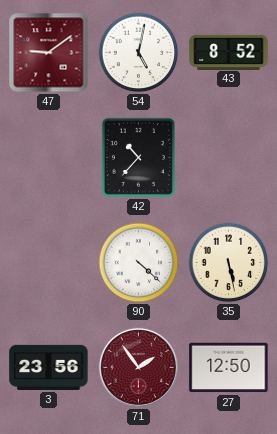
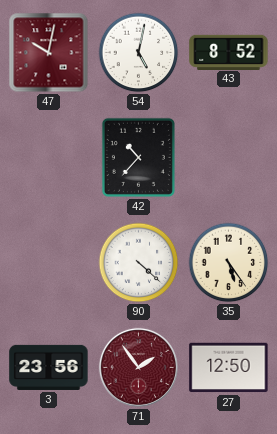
47: 9:09 -> 10:02
35: 5:28 -> 5:24
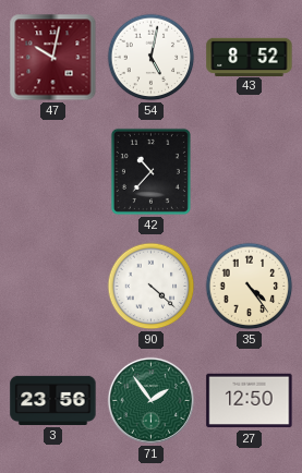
35: 5:24 -> 4:24
71 dial: burgundy -> green
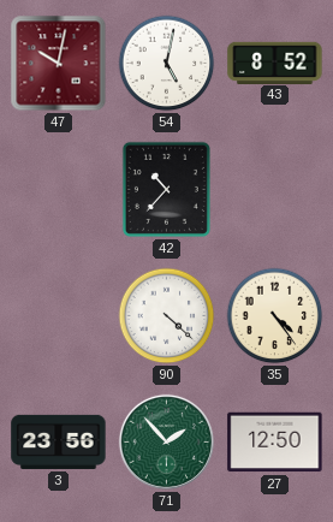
71: 1:54 -> 1:53
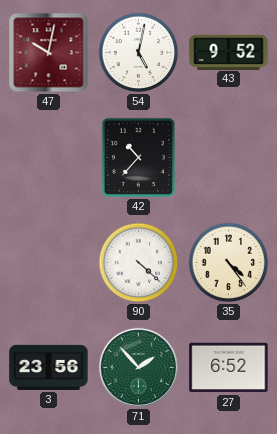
43: 8:52 -> 9:52
27: 12:50 -> 6:52
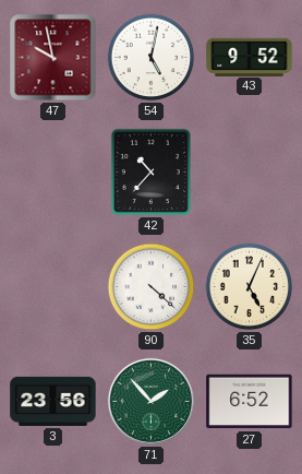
47: 10:02 -> 9:58
35: 4:24 -> 5:04
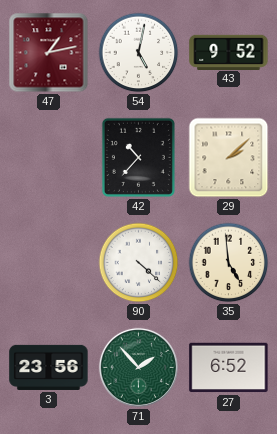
47: 9:58 -> 1:13
29: none -> 2:08
35: 5:04 -> 4:59
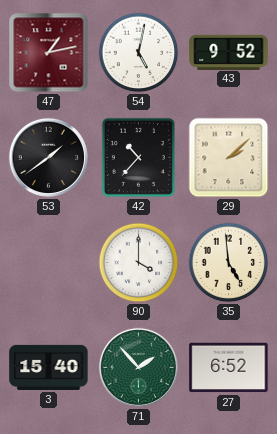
53: none -> 1:39
90: 4:22 -> 4:00
3: 23:56 -> 15:40
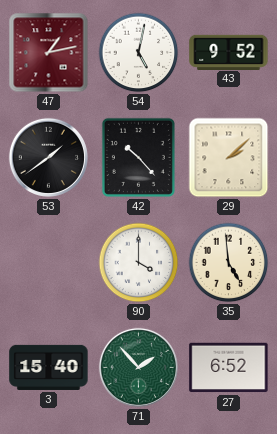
42: 10:37 -> 10:23
